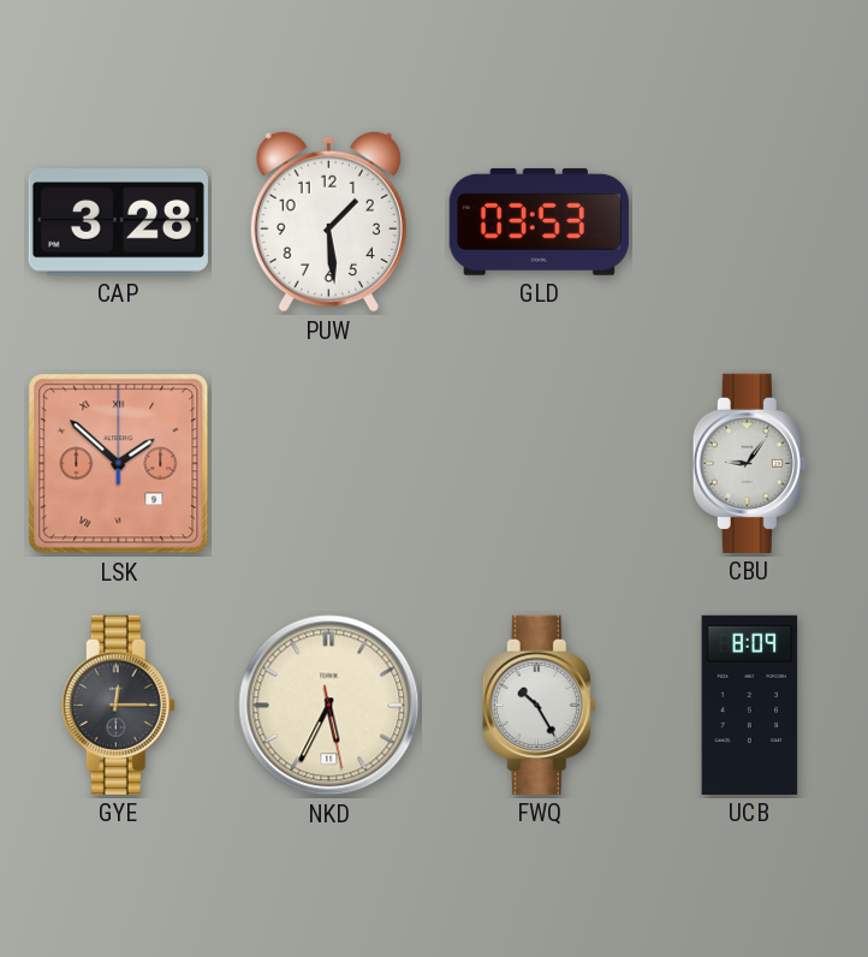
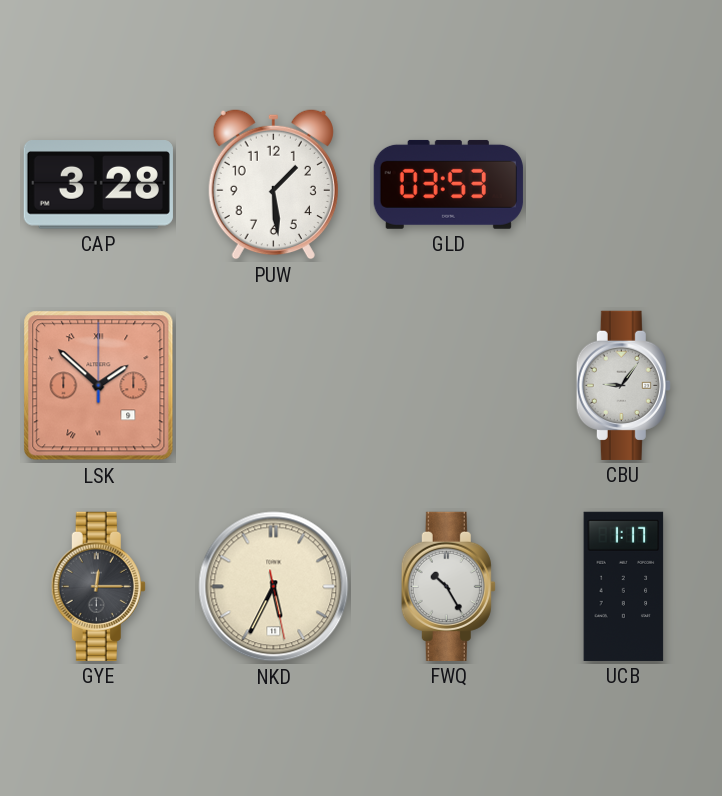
UCB: 8:09 -> 1:17
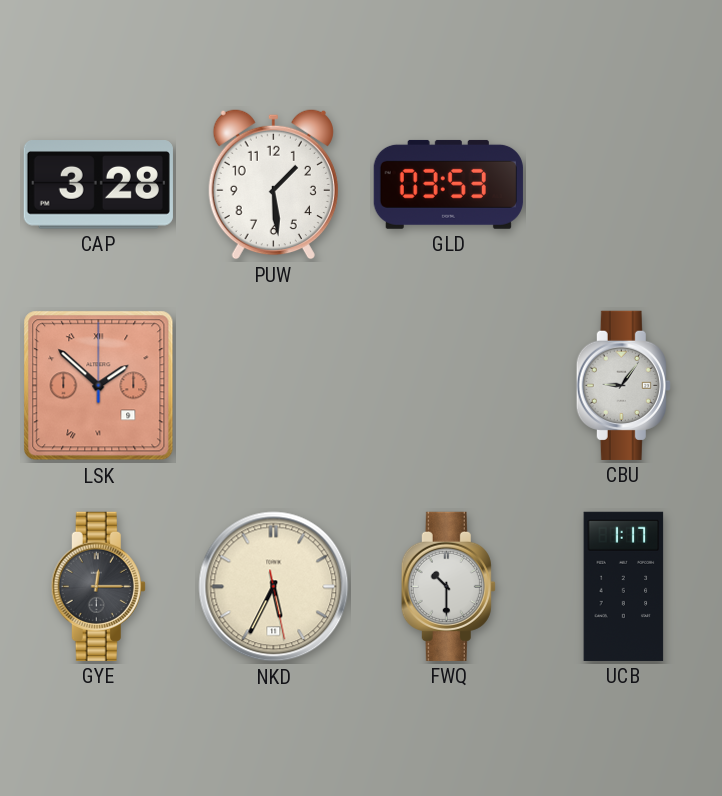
FWQ: 10:25 -> 10:30
